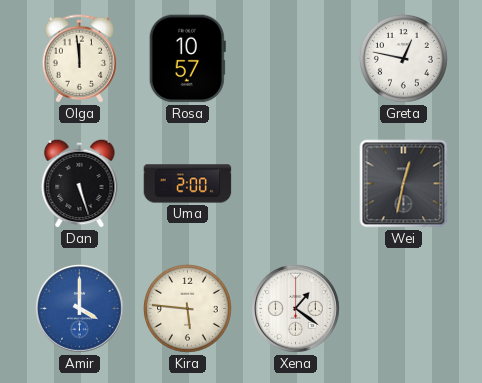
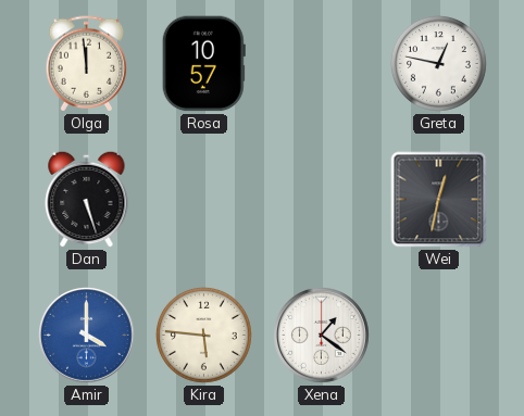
Uma: 2:00 -> none
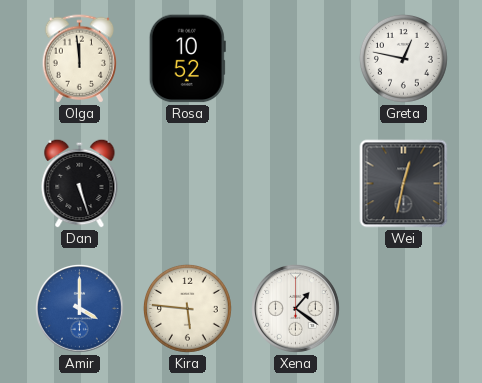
Rosa: 10:57 -> 10:52
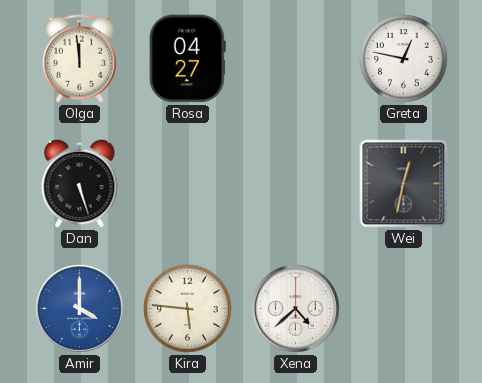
Rosa: 10:52 -> 04:27
Xena: 1:21 -> 4:38
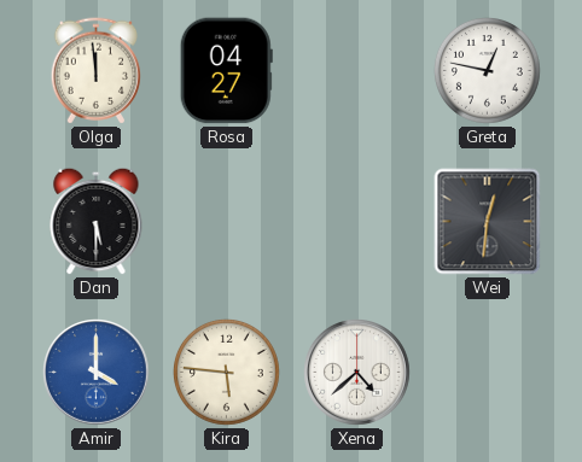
Dan: 5:27 -> 5:30
Wei: 12:32 -> 12:31
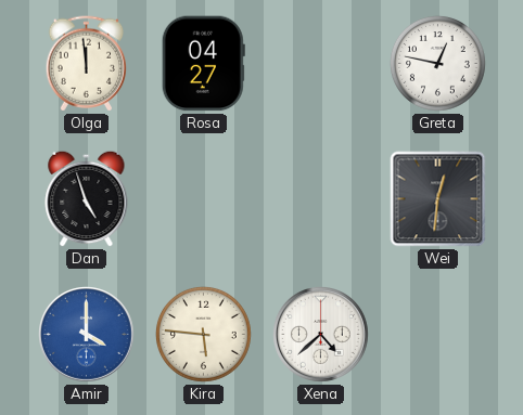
Dan: 5:30 -> 4:57
